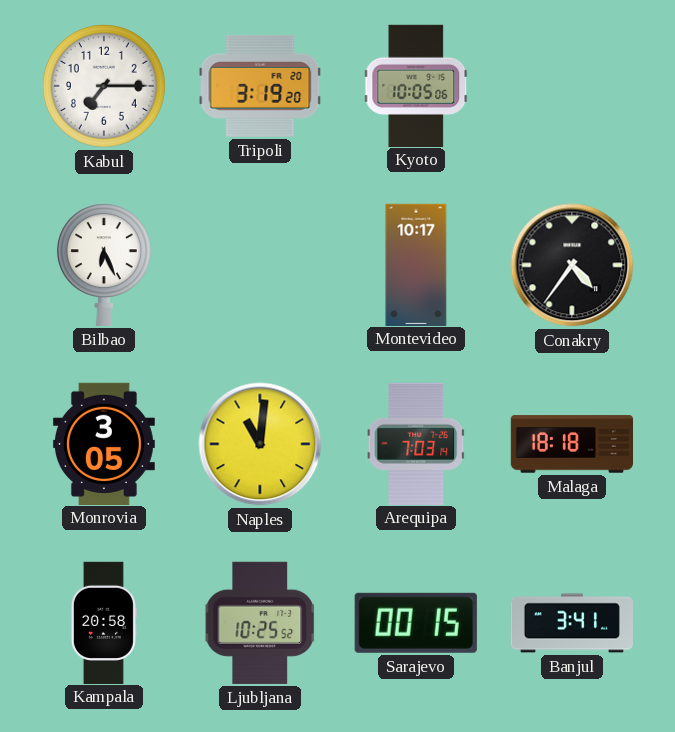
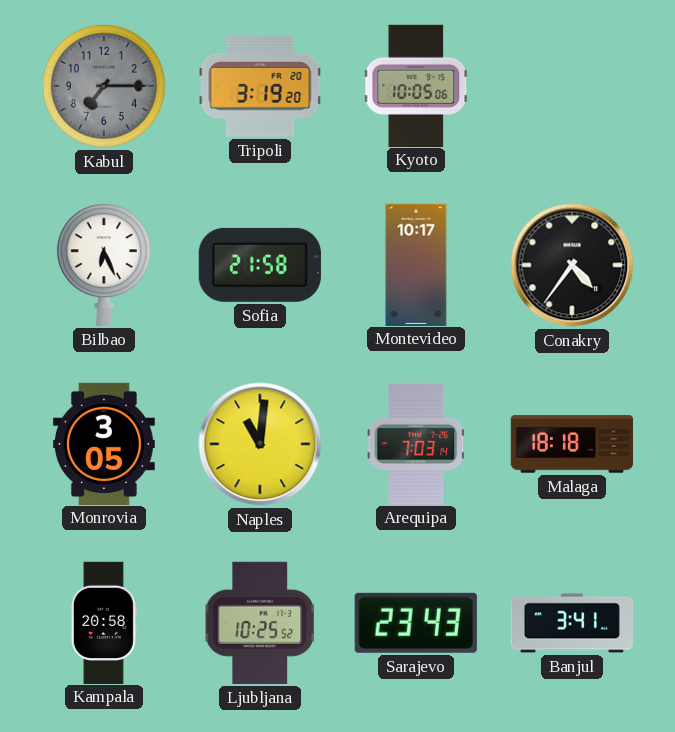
Kabul dial: white -> grey
Sofia: none -> 21:58
Sarajevo: 00:15 -> 23:43
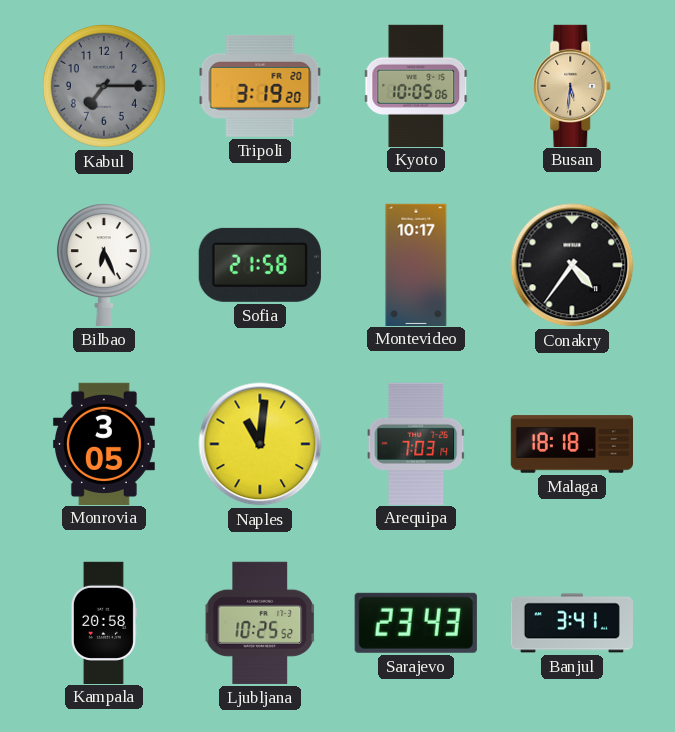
Busan: none -> 5:31
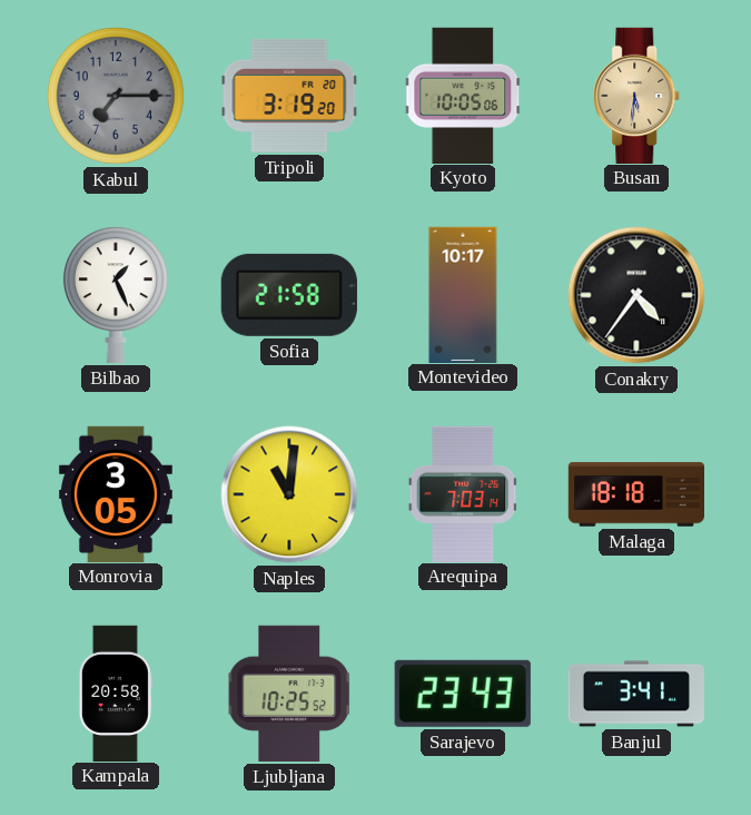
Bilbao: 6:26 -> 1:26
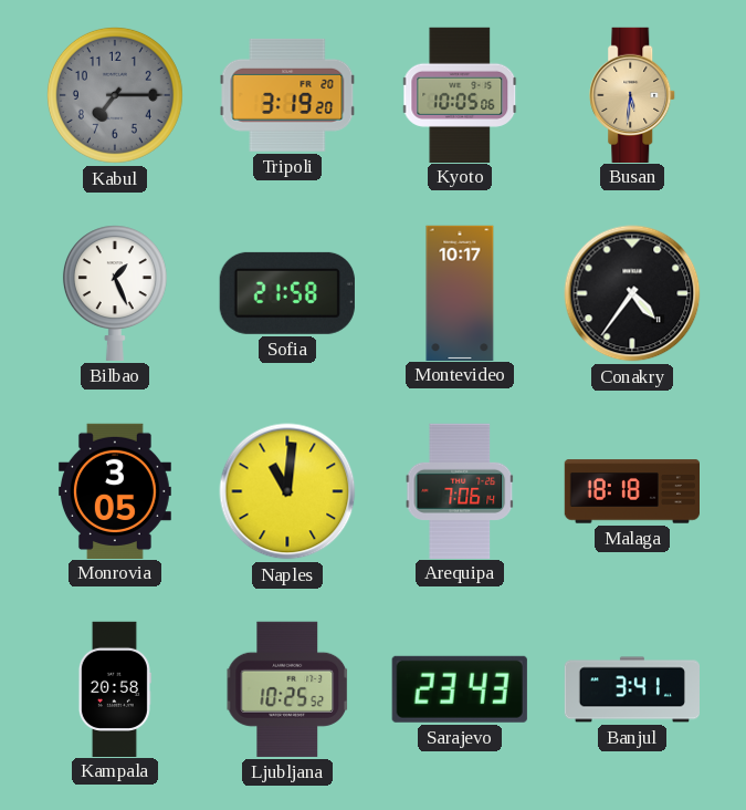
Arequipa: 7:03 -> 7:06
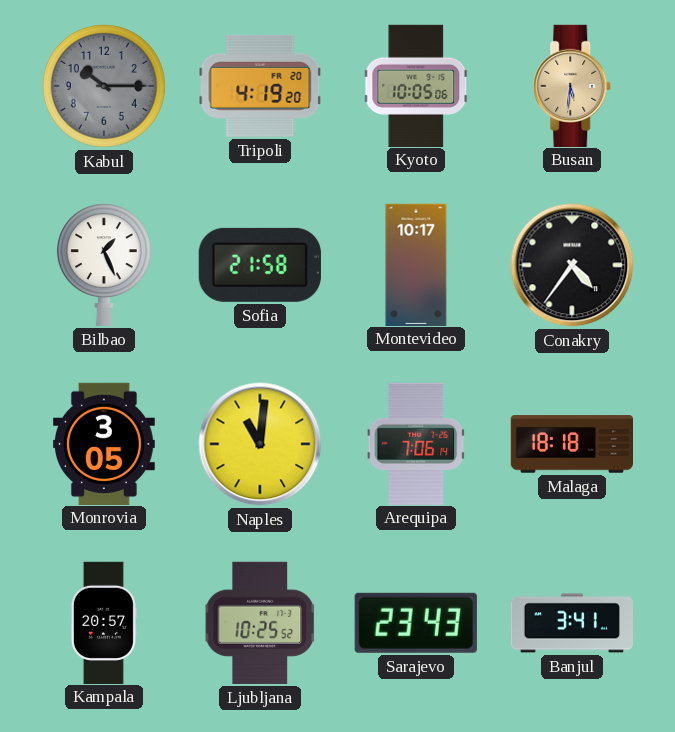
Kabul: 7:15 -> 10:15
Tripoli: 3:19 -> 4:19
Kampala: 20:58 -> 20:57
